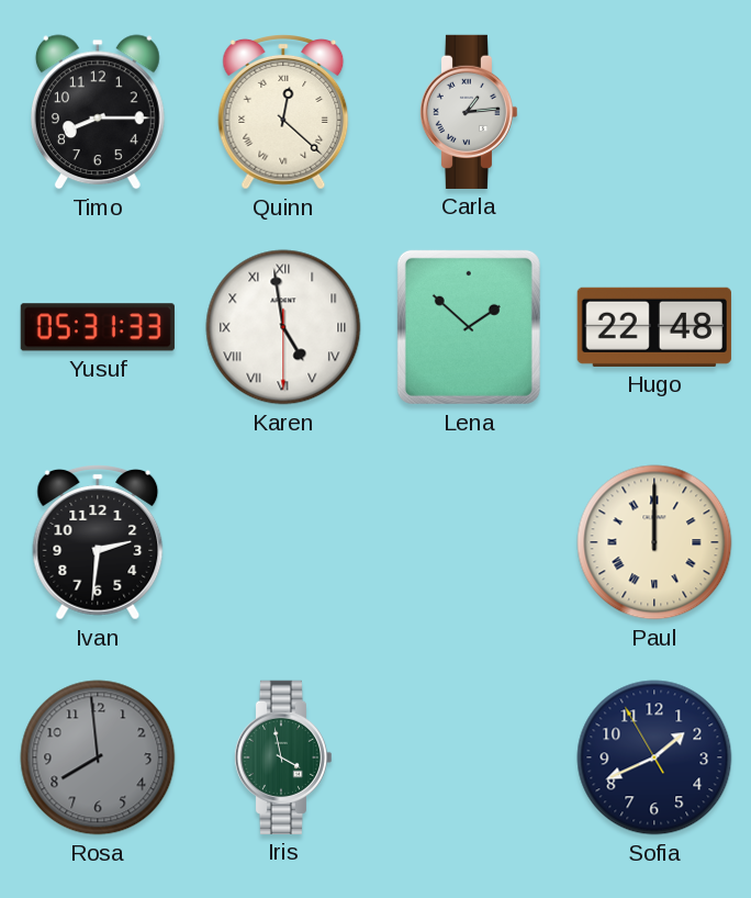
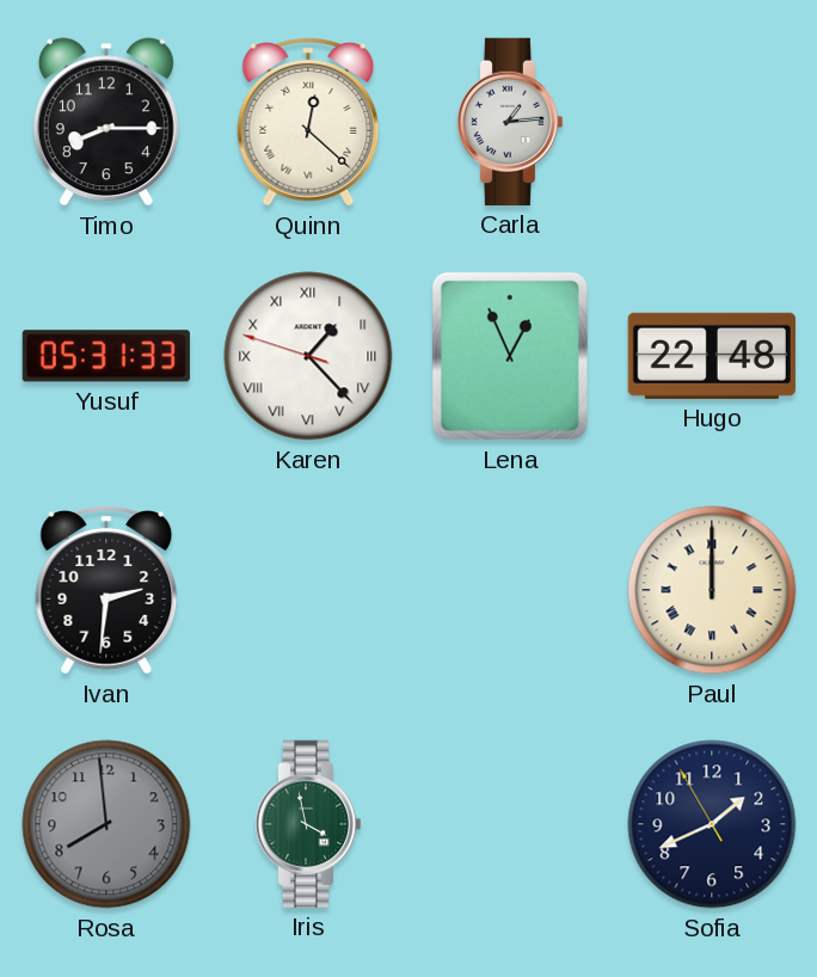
Karen: 4:58 -> 1:22
Lena: 1:52 -> 12:56
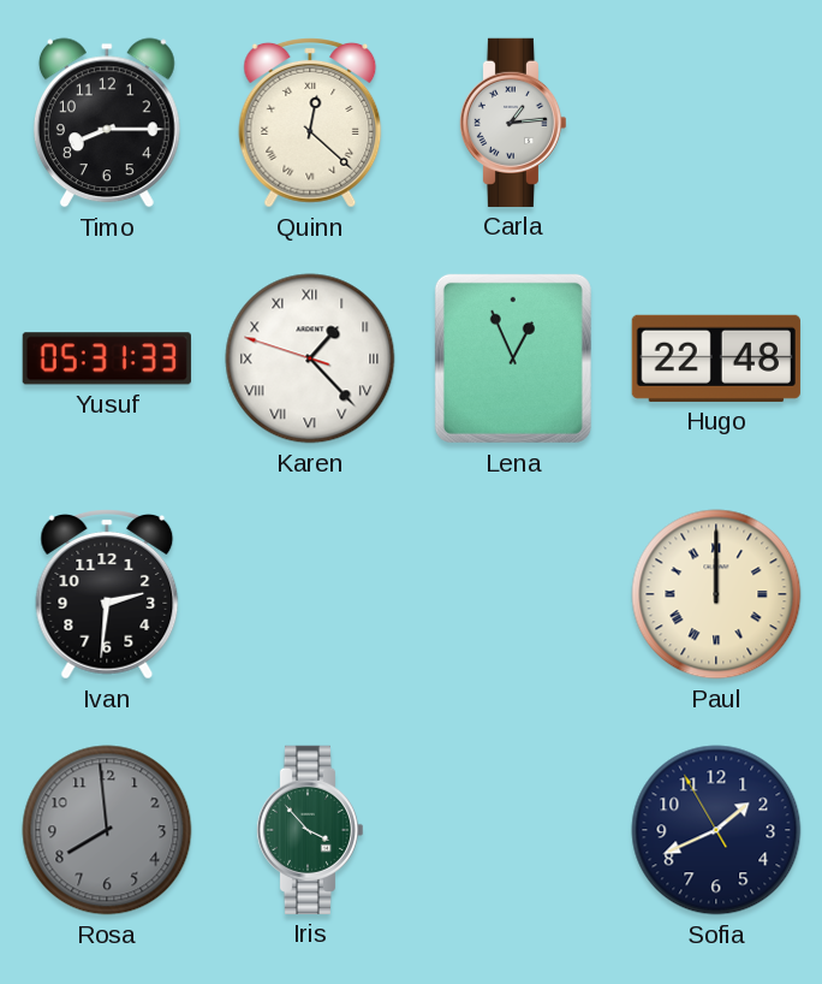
Iris: 3:58 -> 3:53
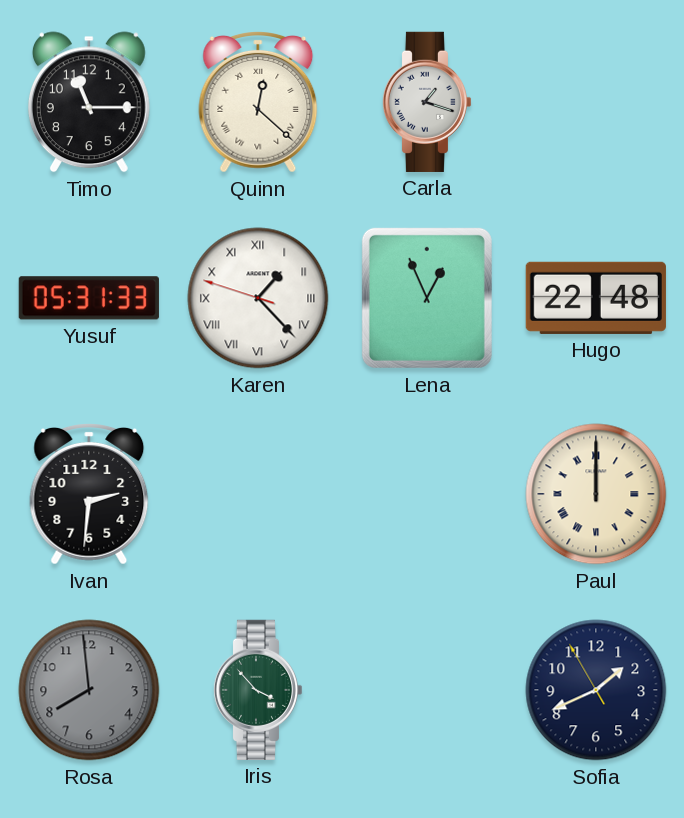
Timo: 8:15 -> 11:15
Carla: 1:14 -> 1:18
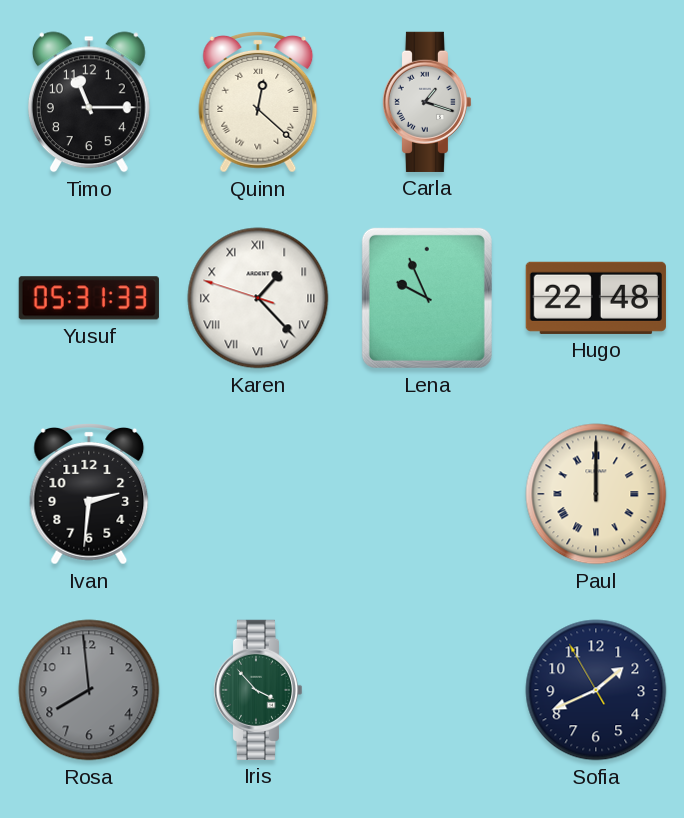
Lena: 12:56 -> 9:56
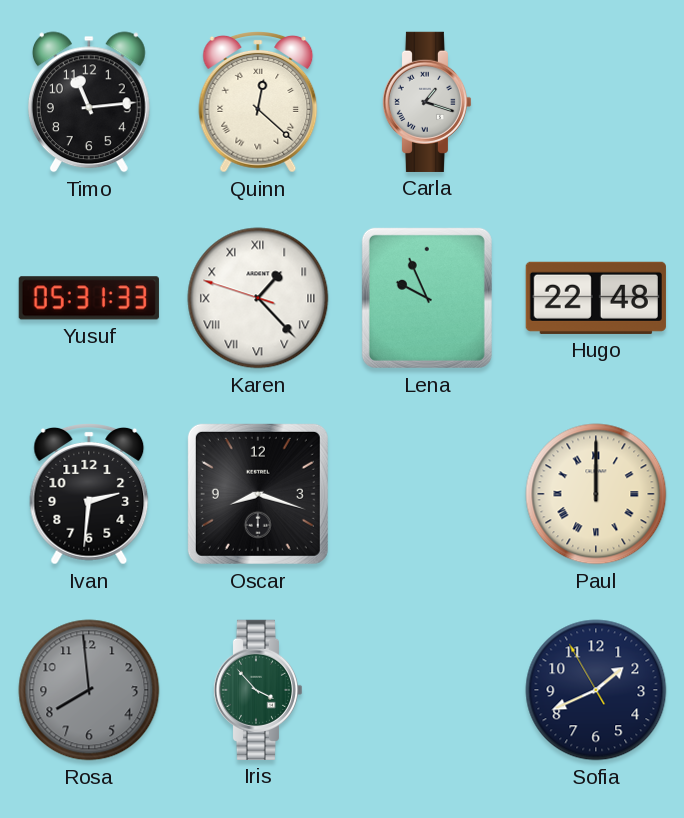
Timo: 11:15 -> 11:14
Oscar: none -> 8:18
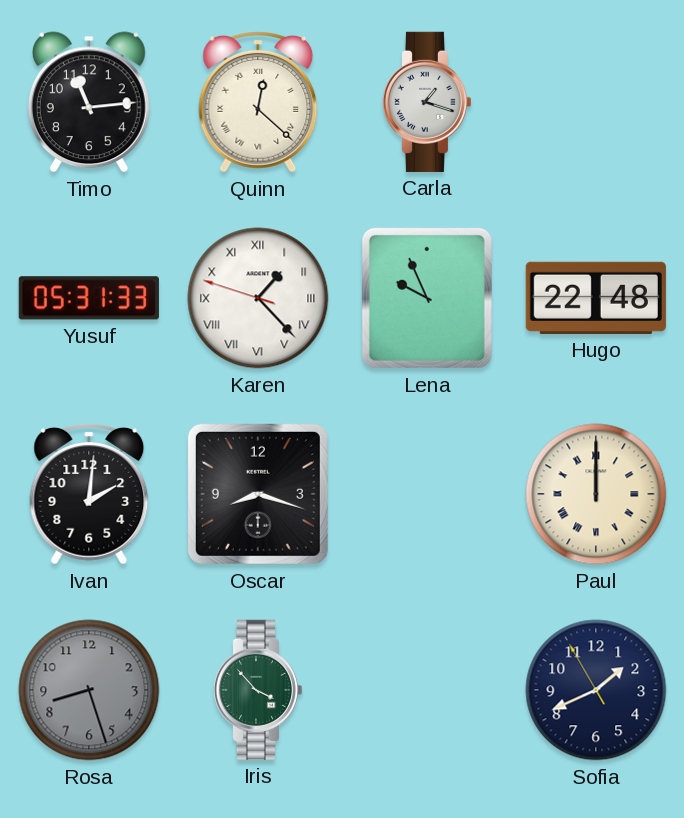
Ivan: 2:31 -> 2:01
Rosa: 7:59 -> 8:27
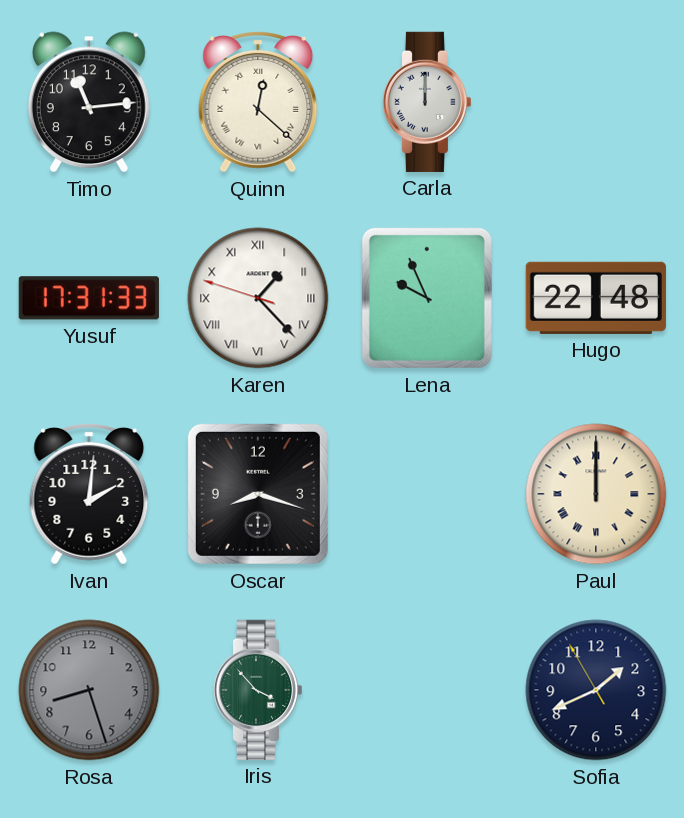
Carla: 1:18 -> 12:00
Yusuf: 05:31 -> 17:31
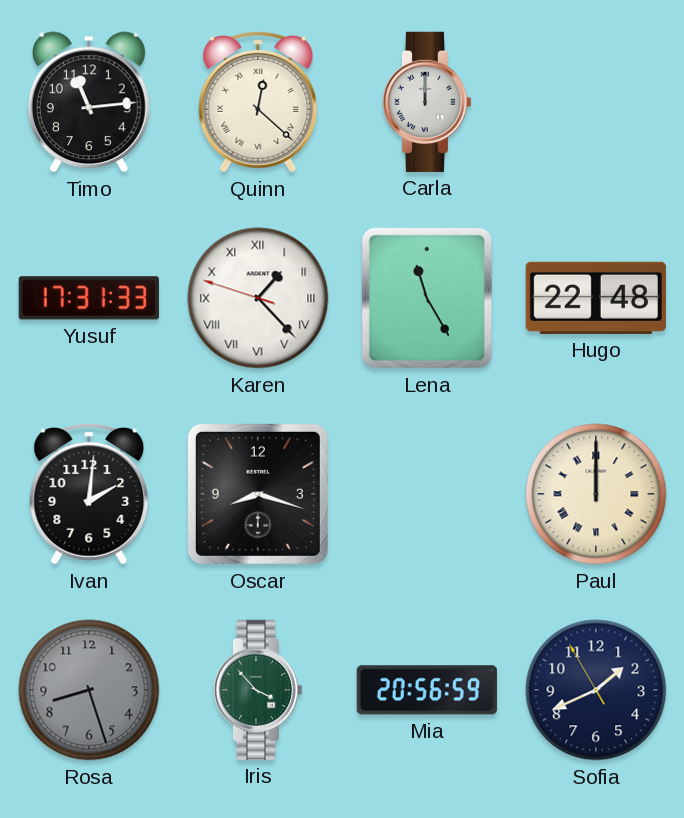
Lena: 9:56 -> 11:25
Mia: none -> 20:56
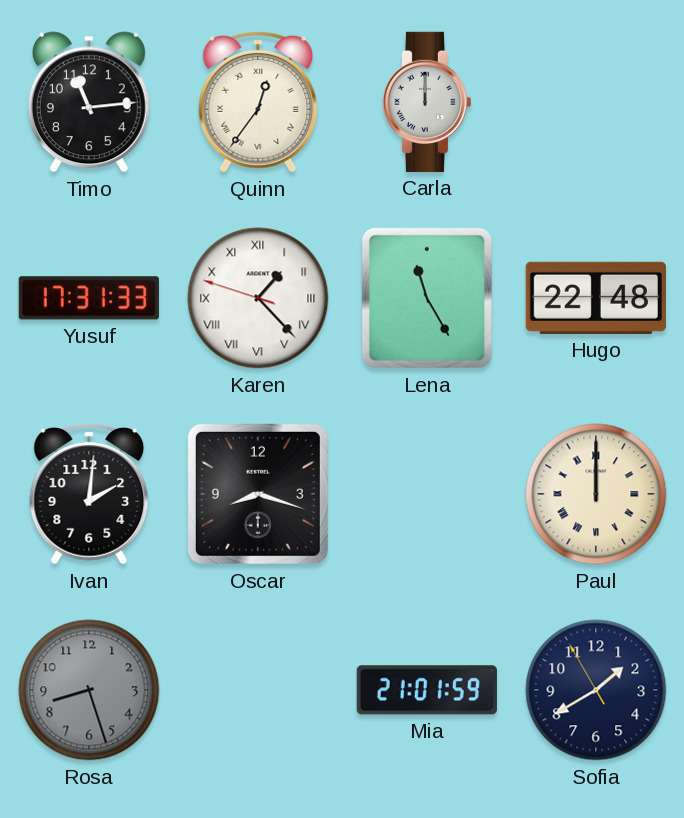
Quinn: 12:22 -> 12:36
Iris: 3:53 -> none
Mia: 20:56 -> 21:01
Sofia: 1:40 -> 1:39
